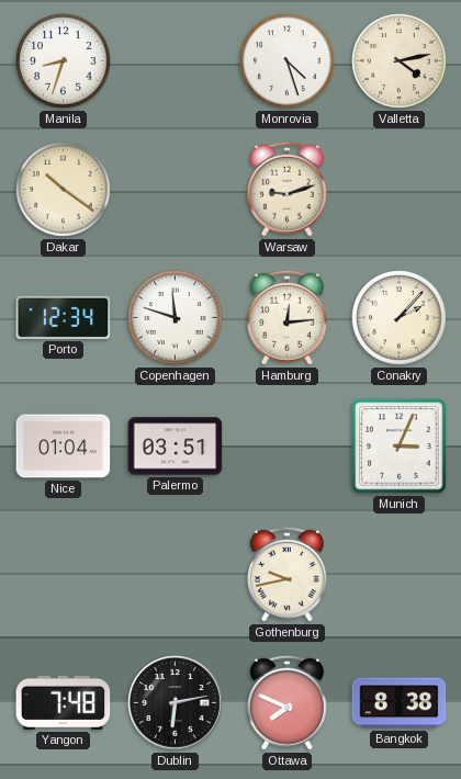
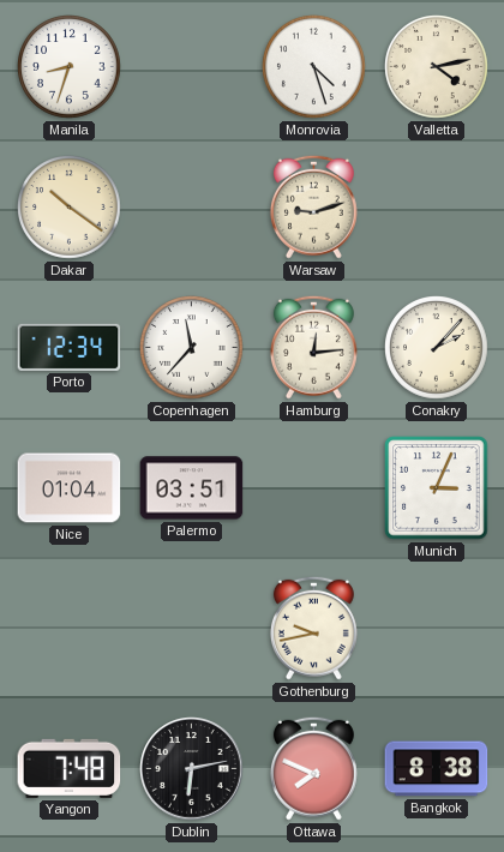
Copenhagen: 11:48 -> 11:37
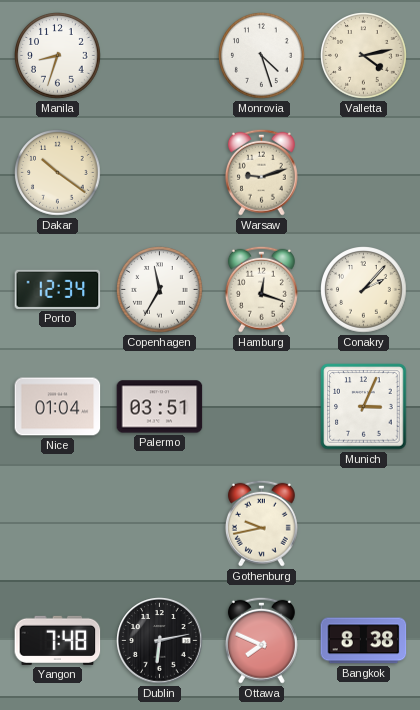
Copenhagen: 11:37 -> 11:35
Hamburg: 12:14 -> 12:18
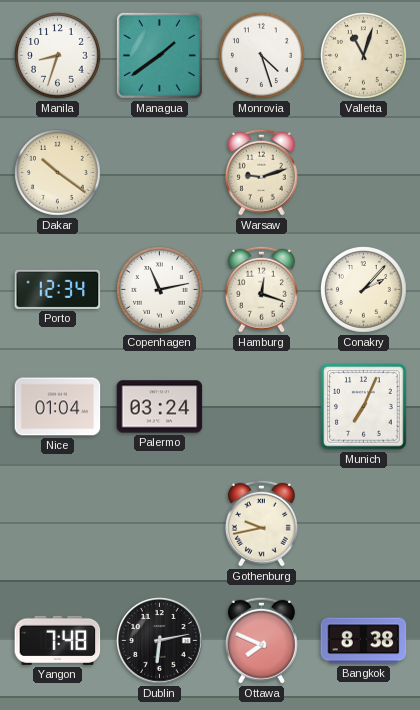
Managua: none -> 1:39
Valletta: 4:13 -> 11:03
Copenhagen: 11:35 -> 11:13
Palermo: 03:51 -> 03:24
Munich: 3:04 -> 7:04
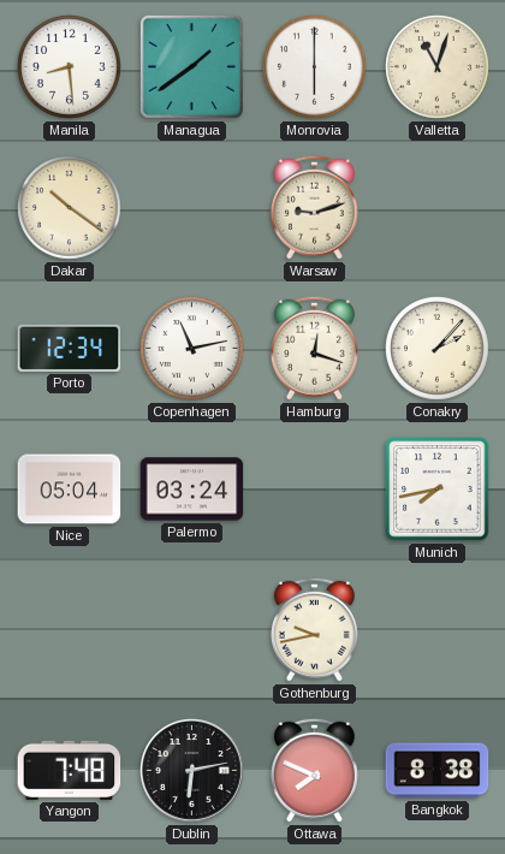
Manila: 8:33 -> 8:29
Monrovia: 4:27 -> 6:00
Nice: 01:04 -> 05:04
Munich: 7:04 -> 7:43
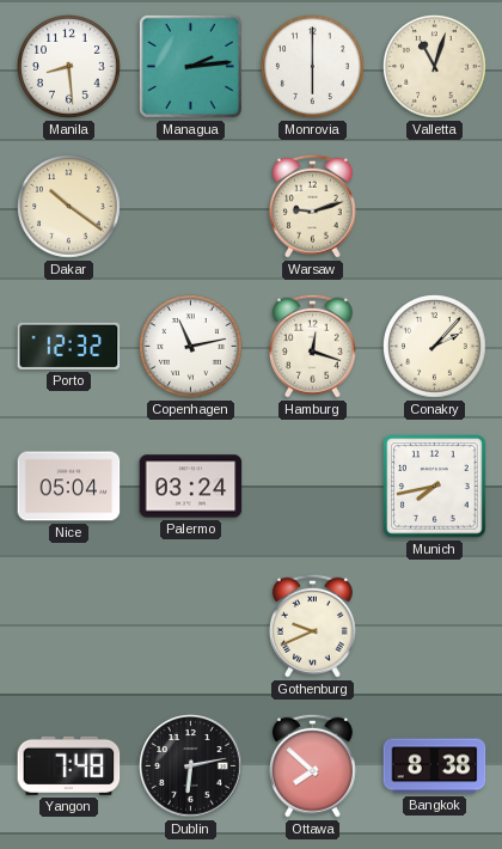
Managua: 1:39 -> 2:14
Porto: 12:34 -> 12:32
Gothenburg: 9:43 -> 9:41
Ottawa: 7:49 -> 7:52
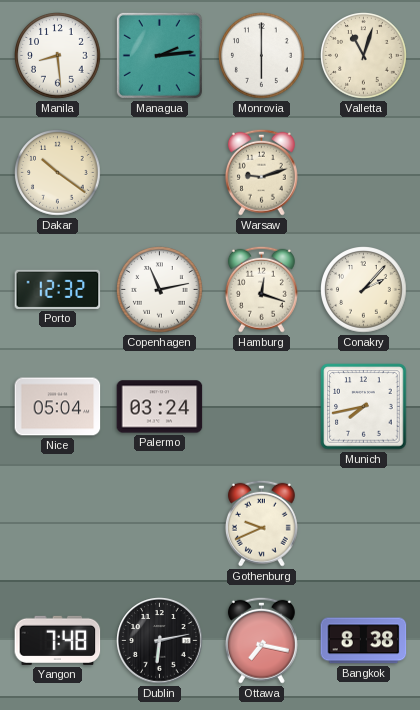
Ottawa: 7:52 -> 7:17
